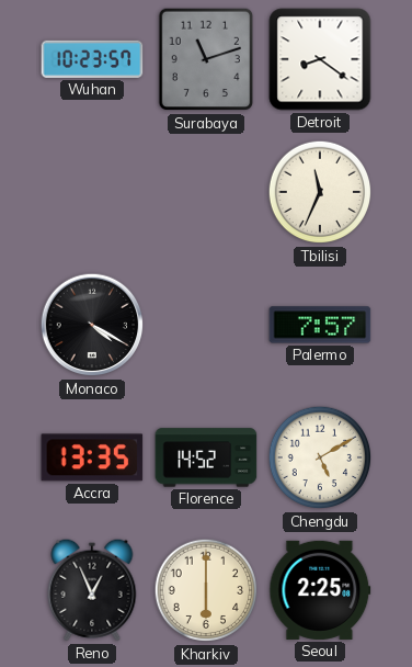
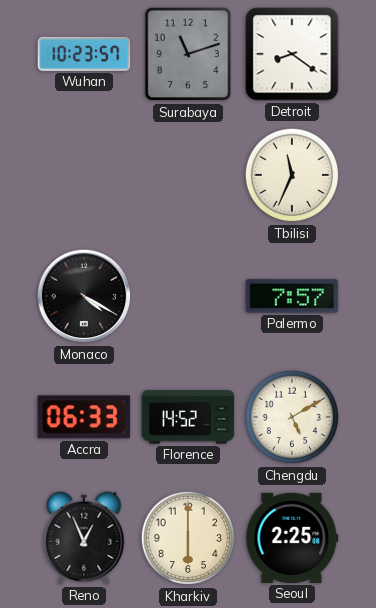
Accra: 13:35 -> 06:33
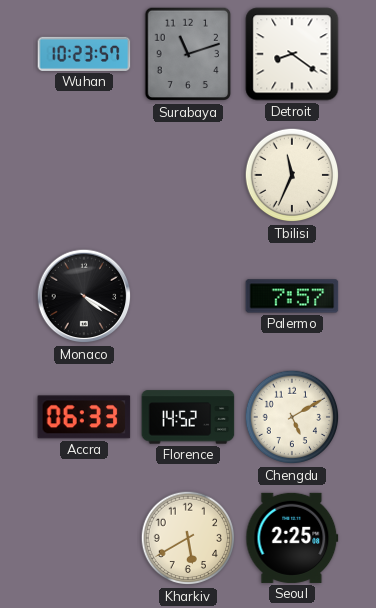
Reno: 12:56 -> none
Kharkiv: 6:00 -> 5:40
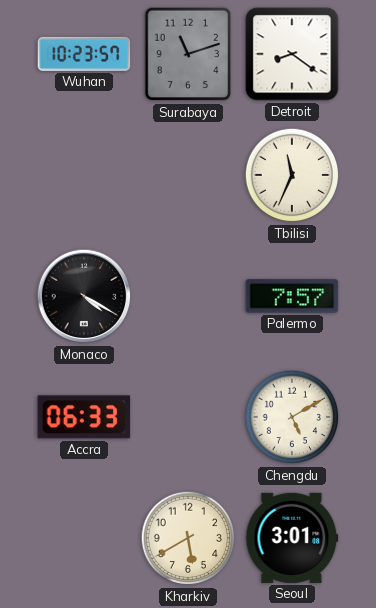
Florence: 14:52 -> none
Seoul: 2:25 -> 3:01
